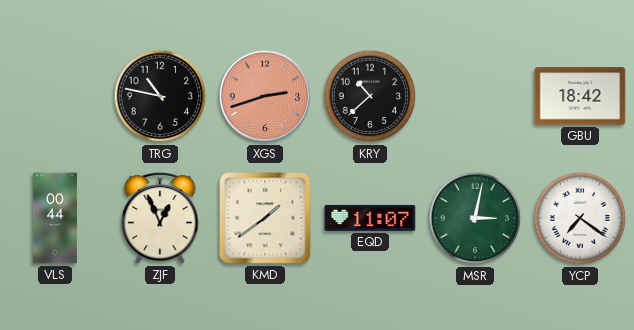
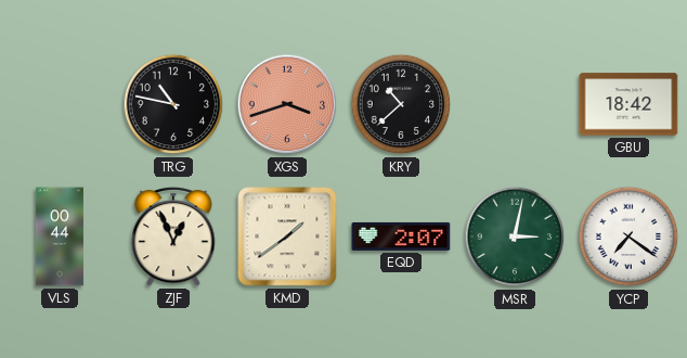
XGS: 2:42 -> 3:42
EQD: 11:07 -> 2:07
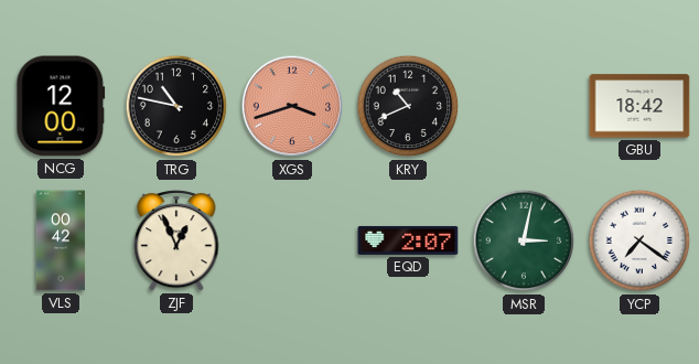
NCG: none -> 12:00
KRY: 10:38 -> 10:41
VLS: 00:44 -> 00:42
KMD: 1:39 -> none
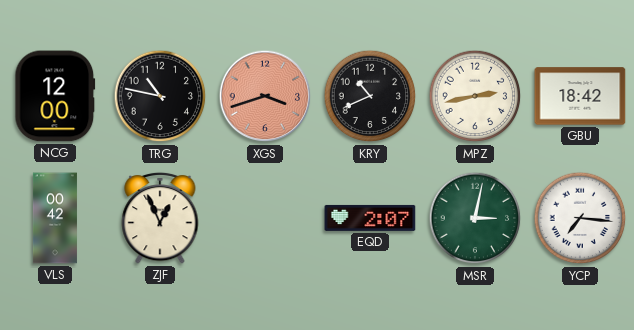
MPZ: none -> 2:43
YCP: 7:21 -> 7:16
